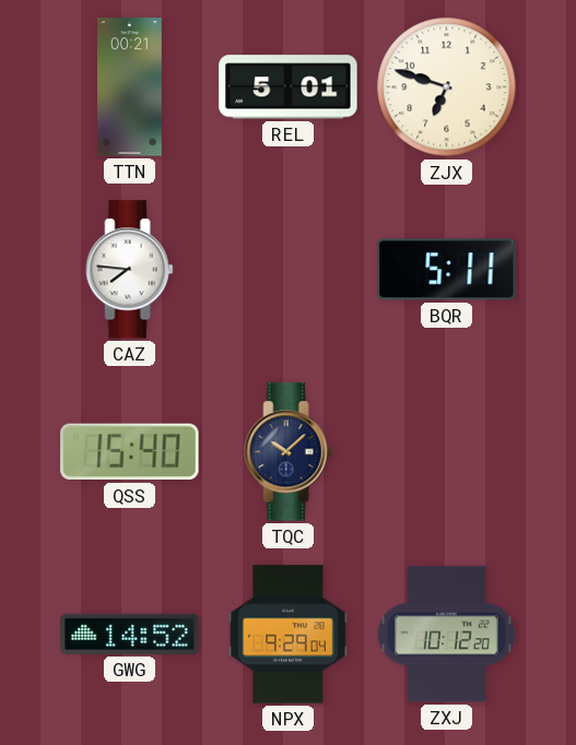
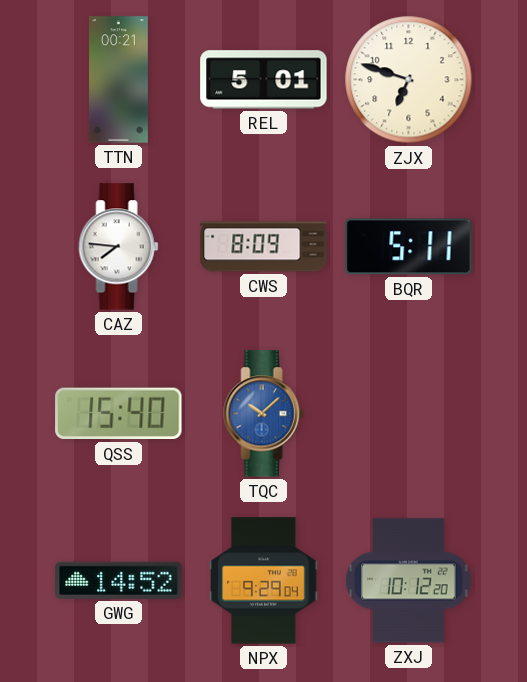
CWS: none -> 8:09
TQC dial: navy -> blue
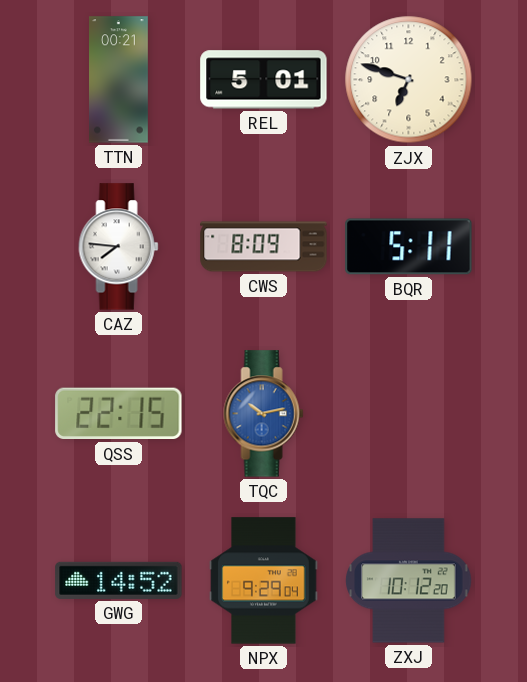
QSS: 15:40 -> 22:15
TQC: 10:08 -> 10:13
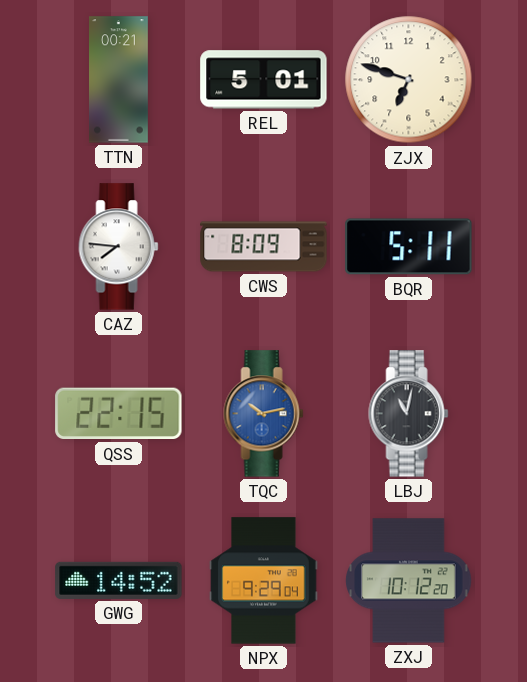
LBJ: none -> 11:02
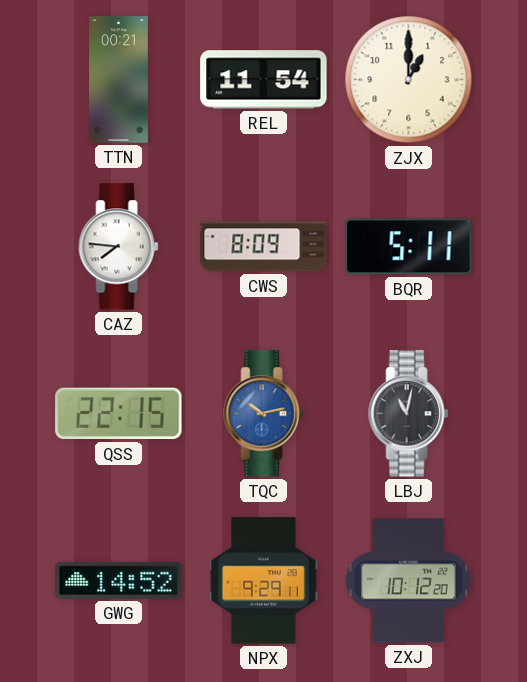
REL: 5:01 -> 11:54
ZJX: 6:48 -> 1:00
NPX: 9:29:04 -> 9:29:11
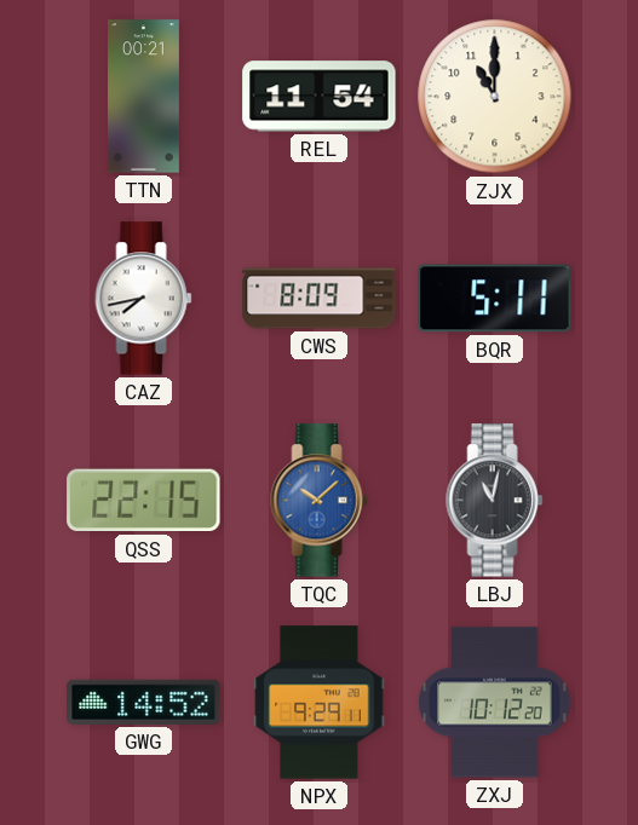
ZJX: 1:00 -> 11:00
CAZ: 7:46 -> 7:43
TQC: 10:13 -> 10:08
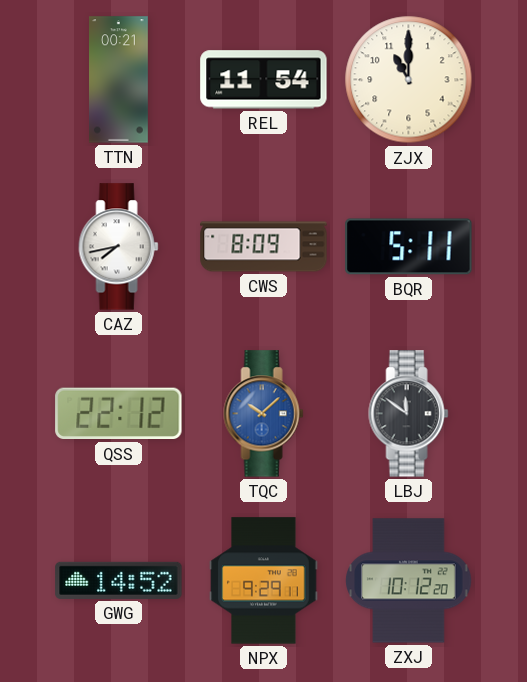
QSS: 22:15 -> 22:12
LBJ: 11:02 -> 11:51
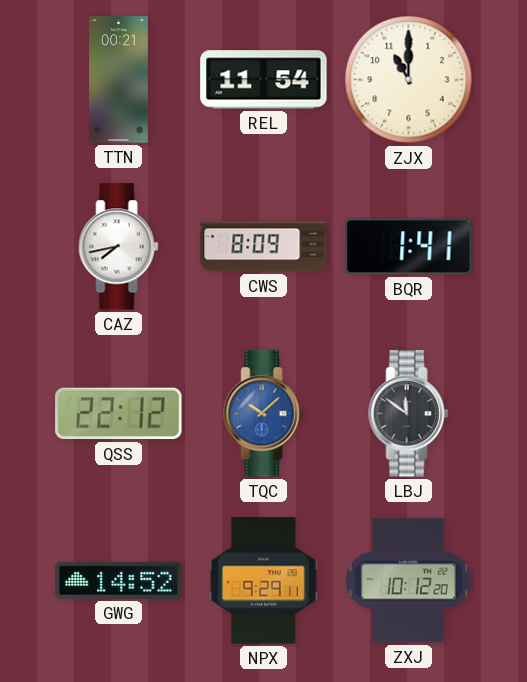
BQR: 5:11 -> 1:41
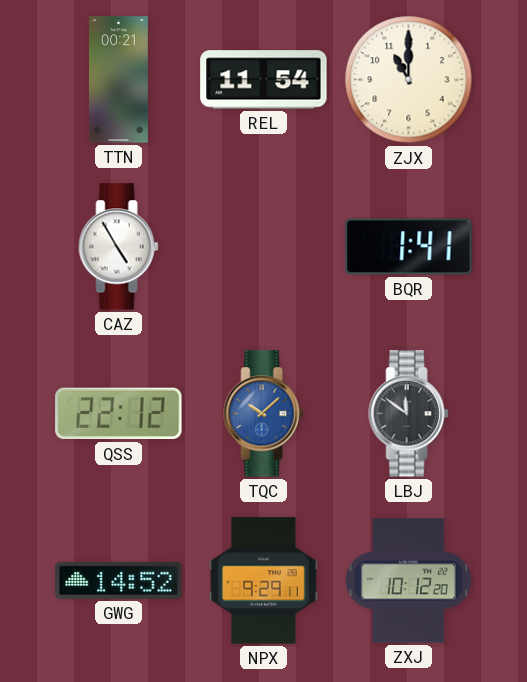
CAZ: 7:43 -> 4:55
CWS: 8:09 -> none
